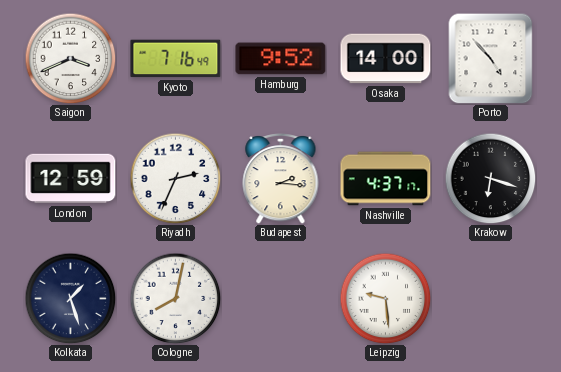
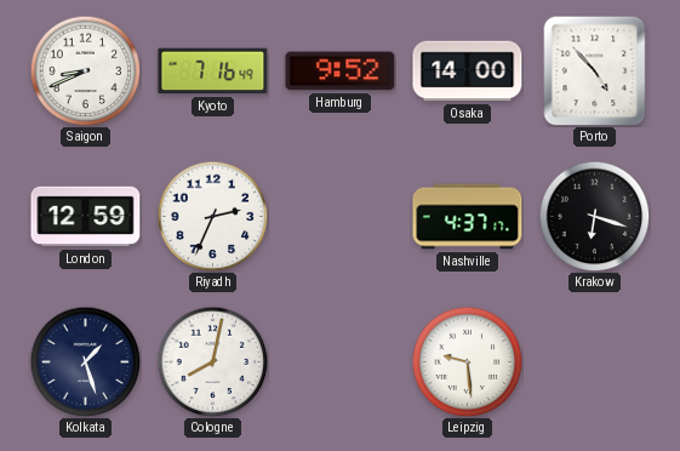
Saigon: 3:41 -> 8:41
Budapest: 2:16 -> none
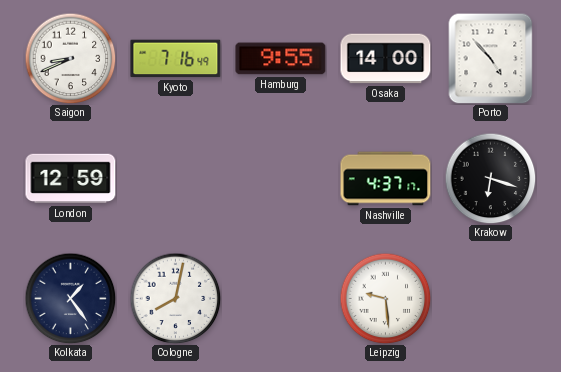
Hamburg: 9:52 -> 9:55
Riyadh: 2:34 -> none
Kolkata: 1:27 -> 1:24
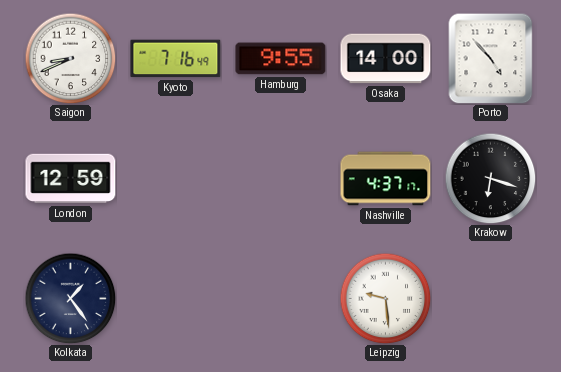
Cologne: 8:02 -> none
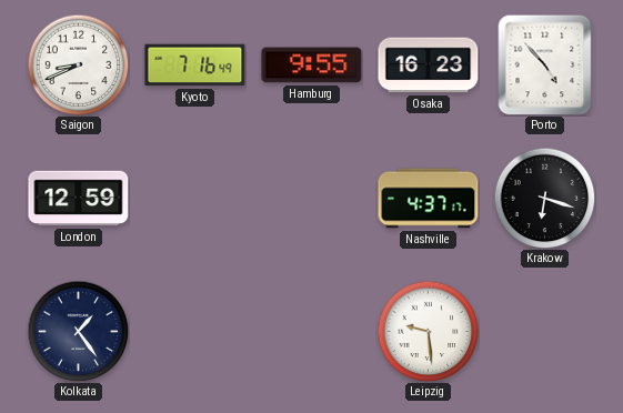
Osaka: 14:00 -> 16:23
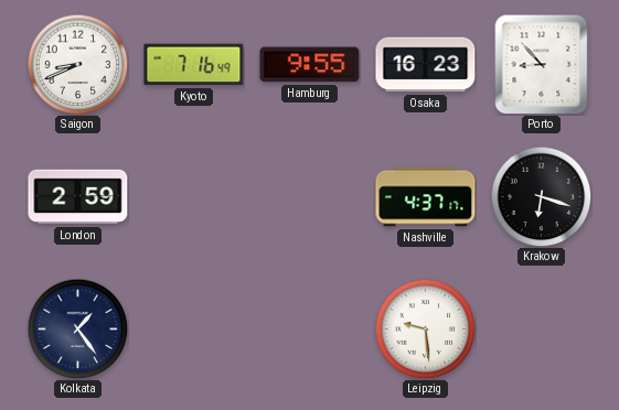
Porto: 4:53 -> 8:53
London: 12:59 -> 2:59
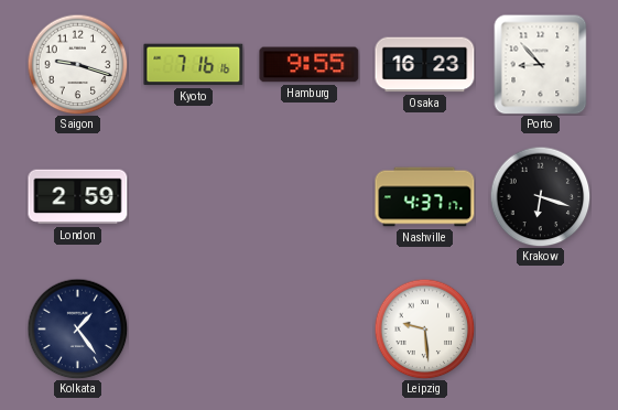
Saigon: 8:41 -> 9:18
Kyoto: 7:16:49 -> 7:16:16
